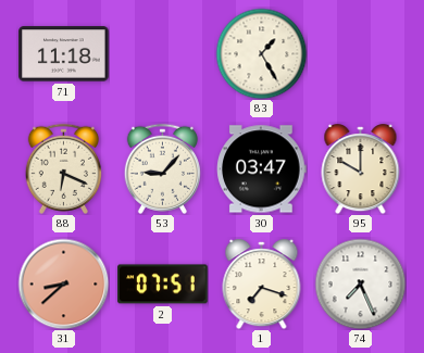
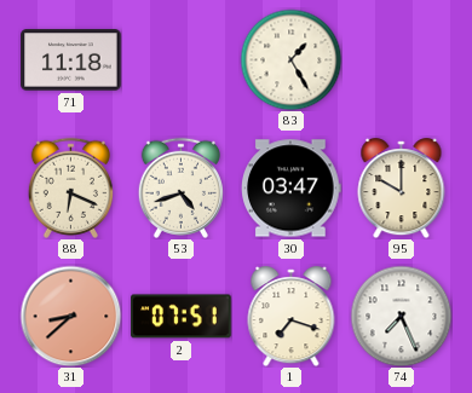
53: 9:07 -> 4:42
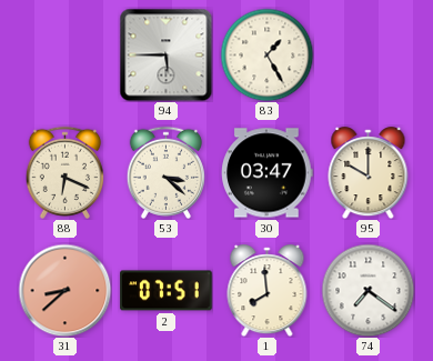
71: 11:18 -> none
94: none -> 5:45
53: 4:42 -> 3:22
1: 7:18 -> 7:59
74: 7:26 -> 7:21
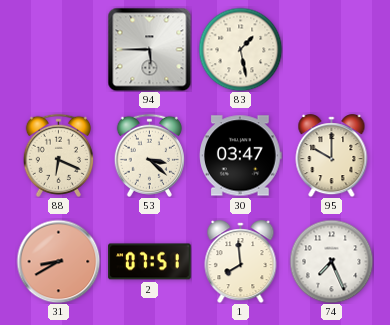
83: 1:25 -> 1:28
31: 8:38 -> 8:40
74: 7:21 -> 7:26
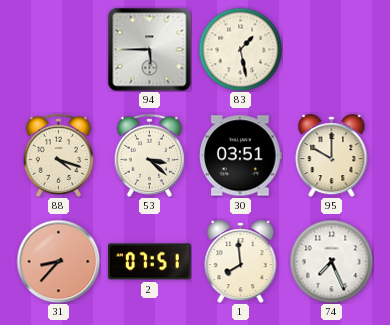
88: 6:19 -> 4:18
30: 03:47 -> 03:51
31: 8:40 -> 8:37
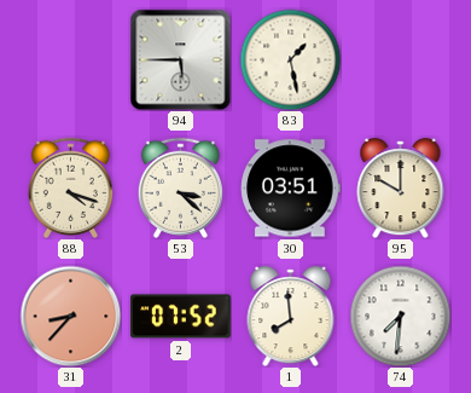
2: 07:51 -> 07:52
74: 7:26 -> 7:31
